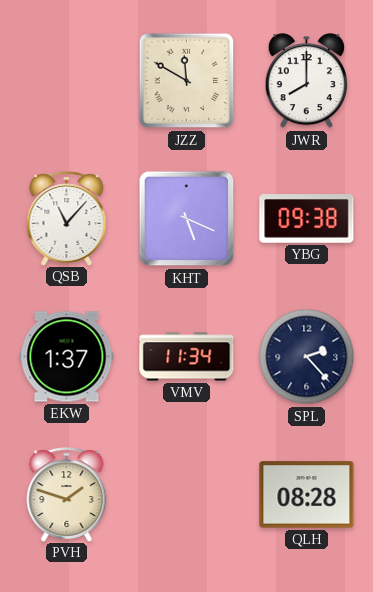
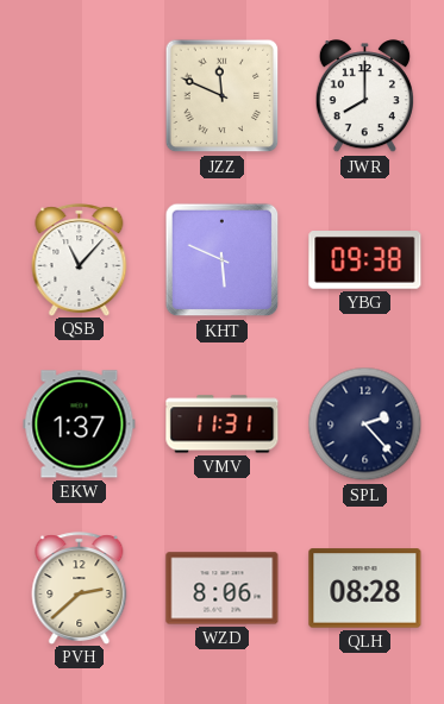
JZZ: 11:50 -> 11:49
KHT: 5:19 -> 5:49
VMV: 11:34 -> 11:31
PVH: 1:48 -> 2:38
WZD: none -> 8:06
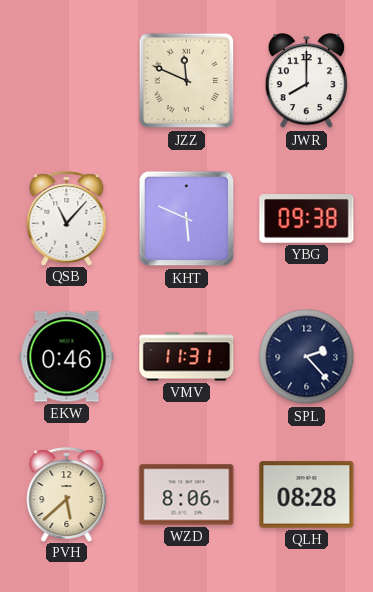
EKW: 1:37 -> 0:46
PVH: 2:38 -> 5:38
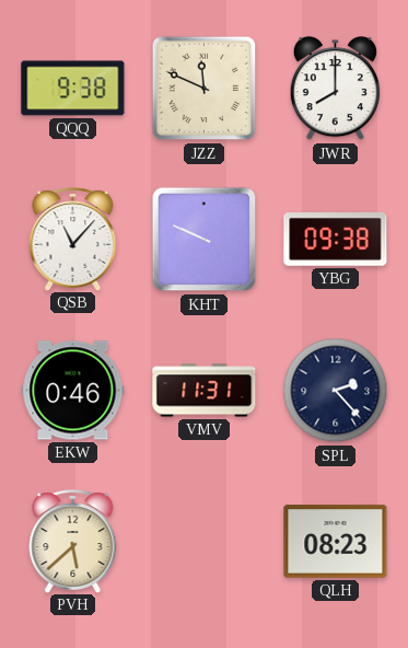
QQQ: none -> 9:38
KHT: 5:49 -> 9:49
WZD: 8:06 -> none
QLH: 08:28 -> 08:23
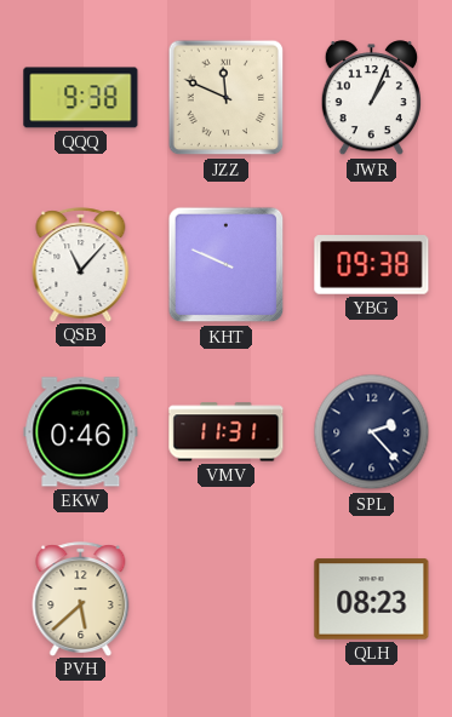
JWR: 8:00 -> 1:04
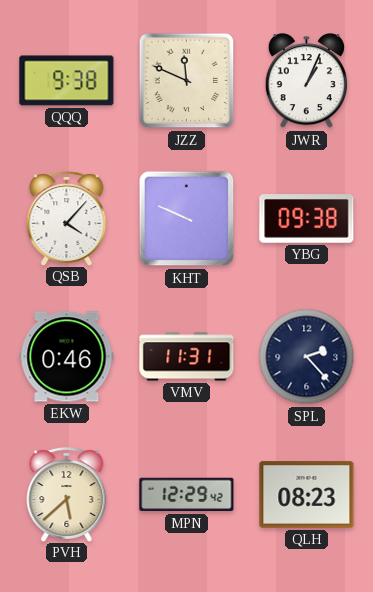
QSB: 11:07 -> 4:07
MPN: none -> 12:29
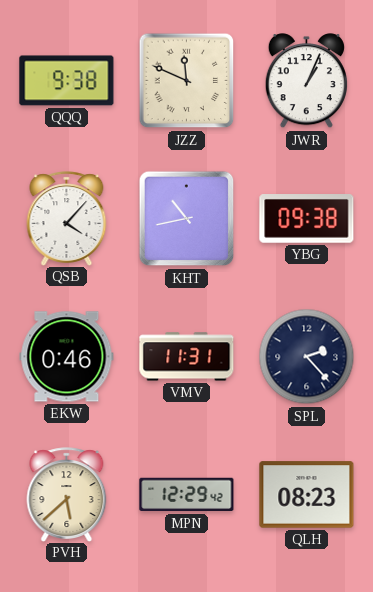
KHT: 9:49 -> 10:43
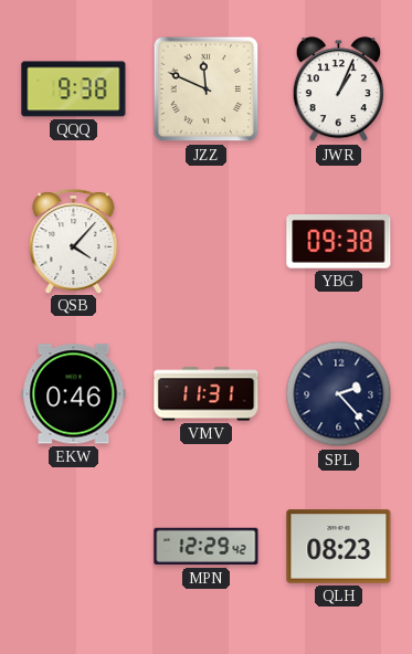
KHT: 10:43 -> none
PVH: 5:38 -> none
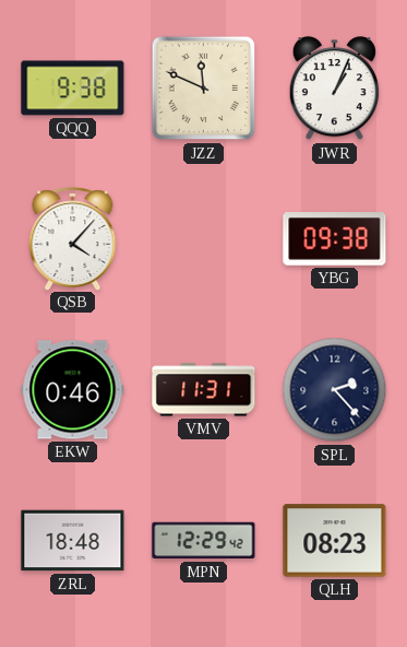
ZRL: none -> 18:48
